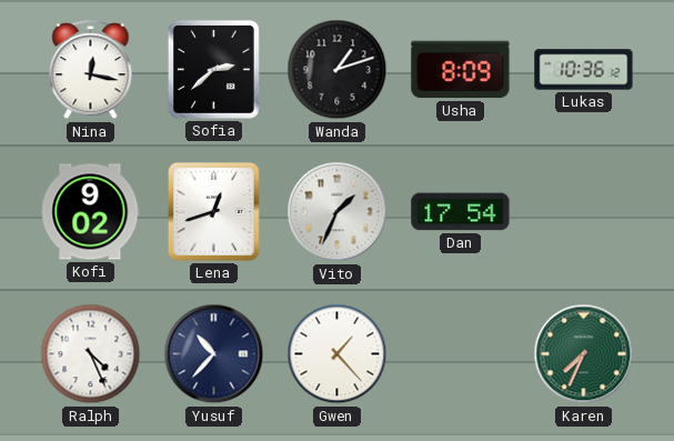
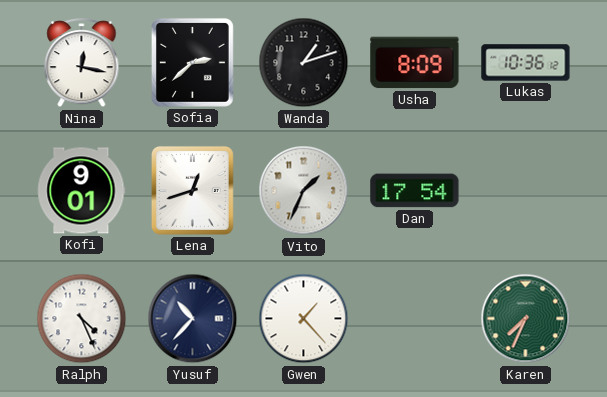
Kofi: 9:02 -> 9:01
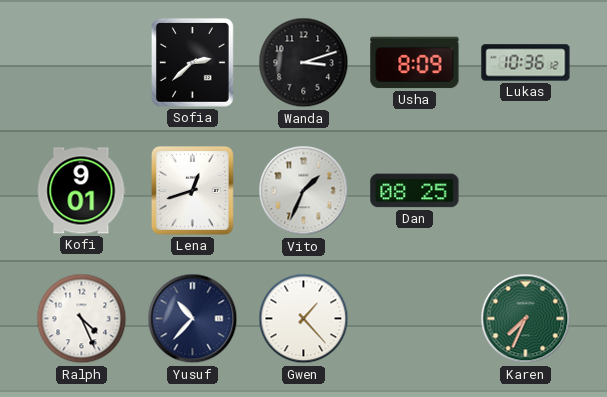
Nina: 12:17 -> none
Wanda: 1:12 -> 3:12
Dan: 17:54 -> 08:25
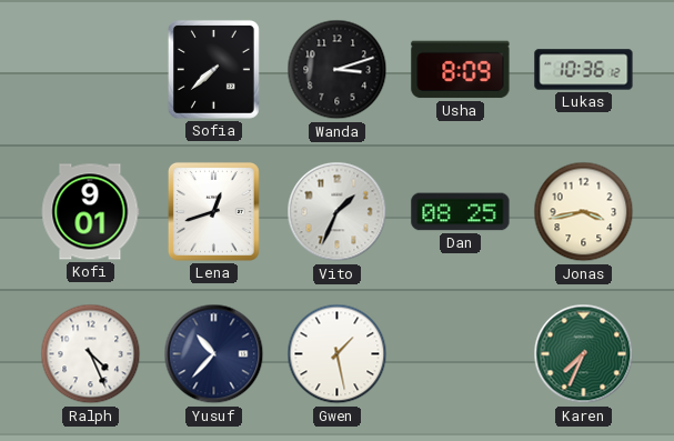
Sofia: 2:38 -> 7:38
Jonas: none -> 3:43
Gwen: 1:23 -> 1:28
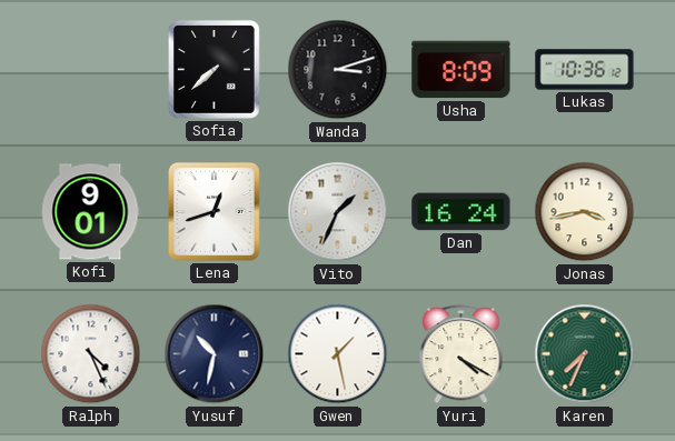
Dan: 08:25 -> 16:24
Yusuf: 10:37 -> 10:32
Yuri: none -> 4:20
